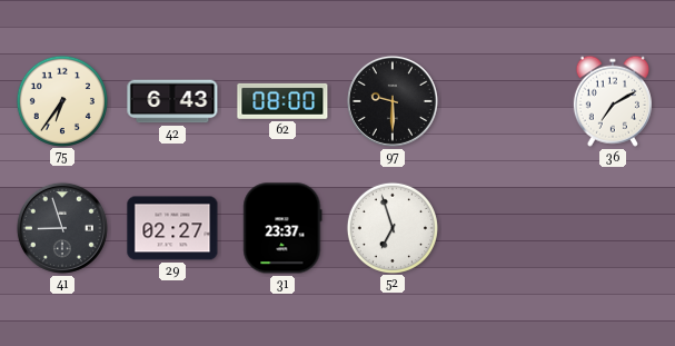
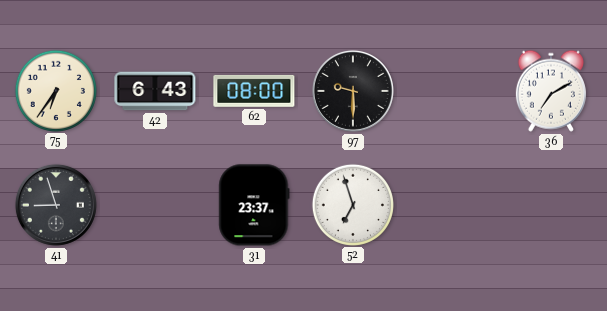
29: 02:27 -> none
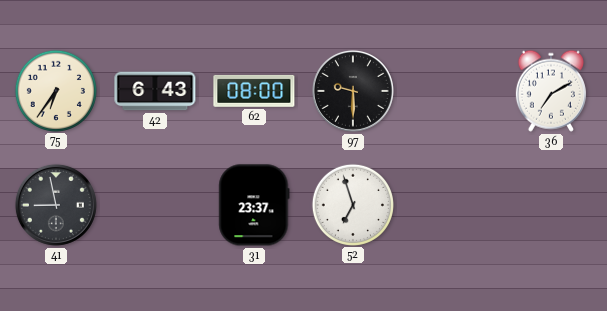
41: 8:57 -> 8:58
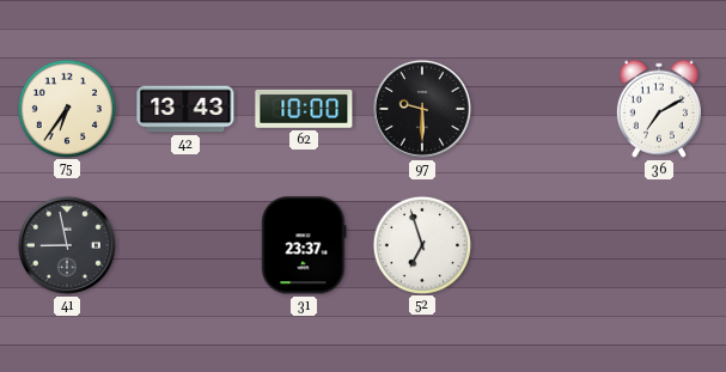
42: 6:43 -> 13:43
62: 08:00 -> 10:00
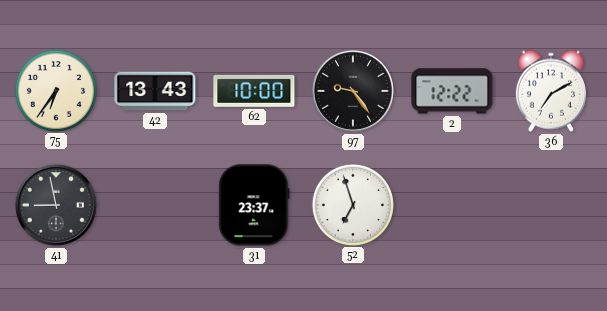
97: 9:30 -> 9:24
2: none -> 12:22
